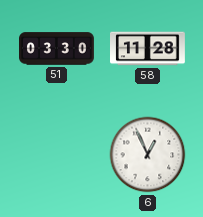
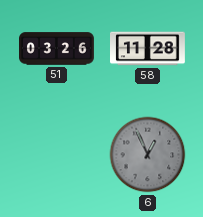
51: 03:30 -> 03:26
6 dial: white -> grey
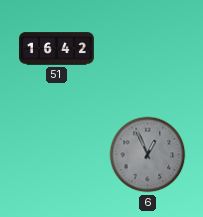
51: 03:26 -> 16:42
58: 11:28 -> none
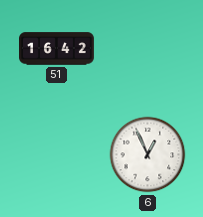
6 dial: grey -> white
